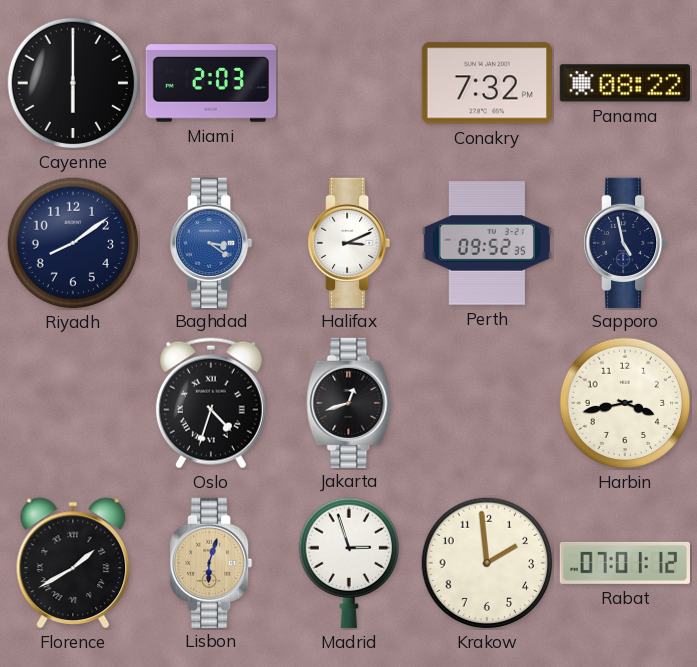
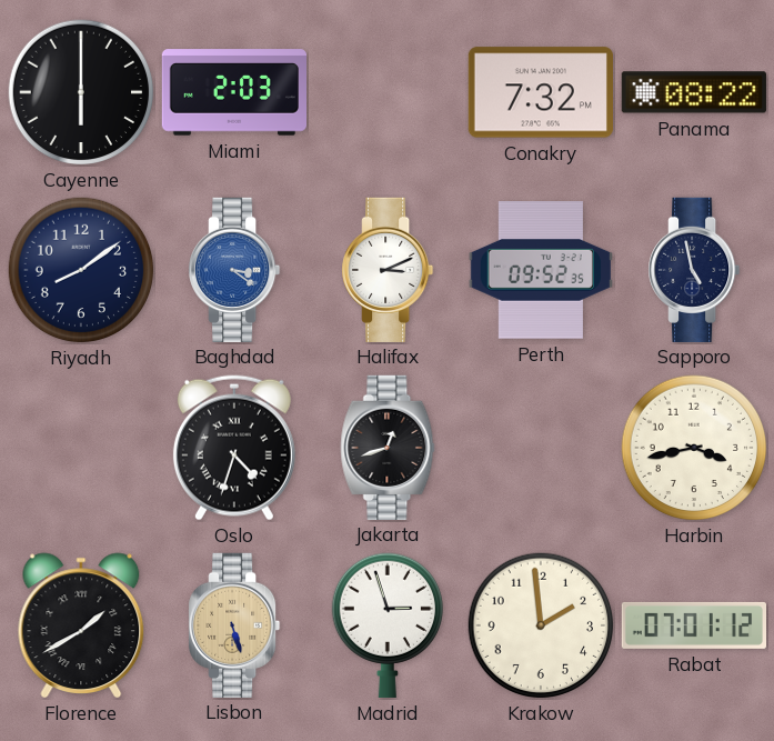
Lisbon: 6:03 -> 5:27
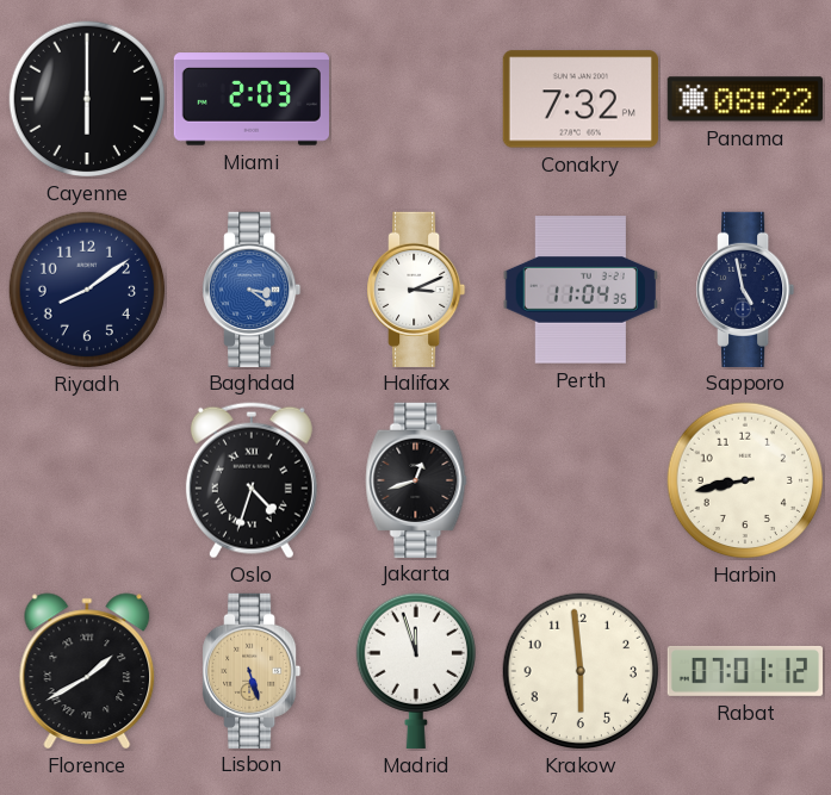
Perth: 09:52 -> 11:04
Harbin: 3:43 -> 8:43
Madrid: 2:57 -> 11:57
Krakow: 1:59 -> 5:59
